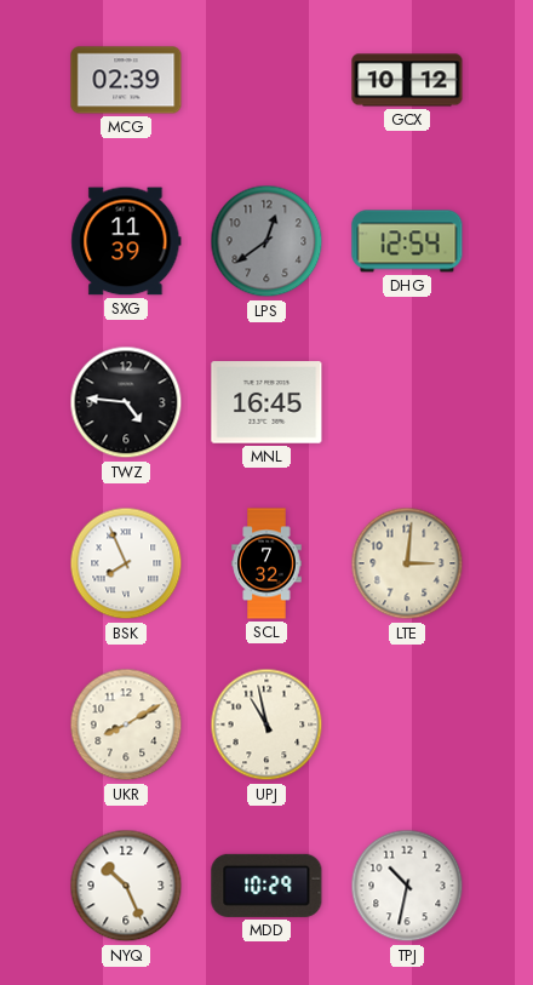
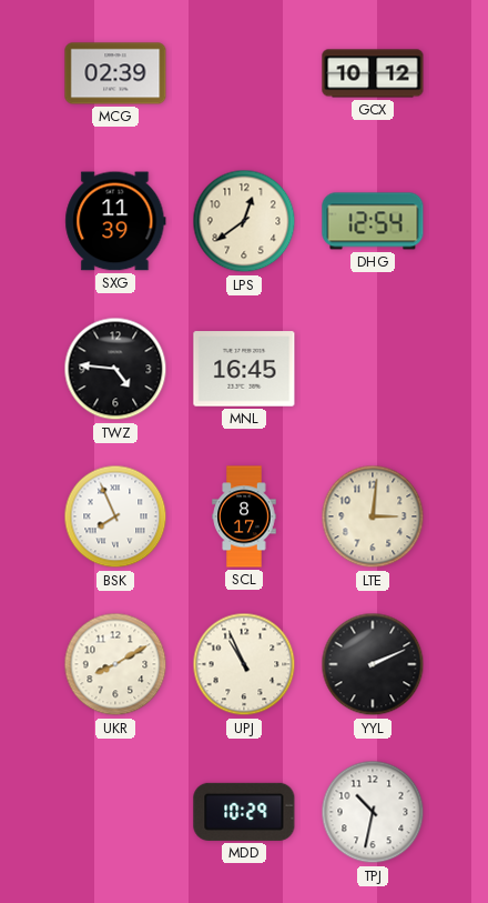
LPS dial: grey -> cream
SCL: 7:32 -> 8:17
UPJ: 10:58 -> 10:56
YYL: none -> 2:11
NYQ: 10:26 -> none
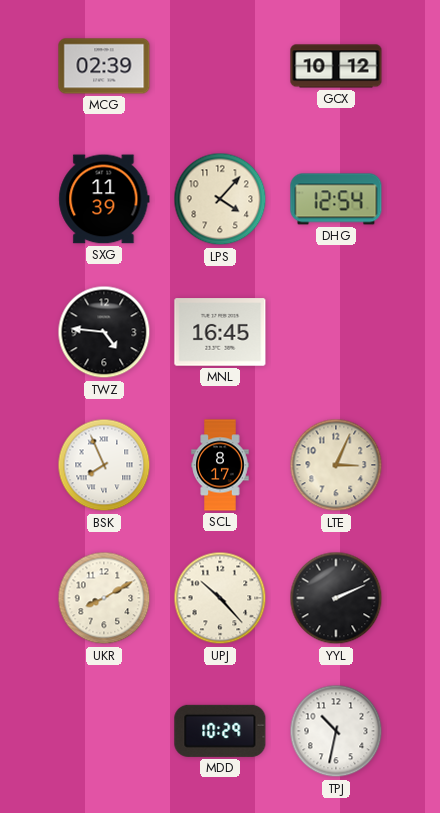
LPS: 12:39 -> 4:07
LTE: 3:01 -> 3:04
UPJ: 10:56 -> 10:23
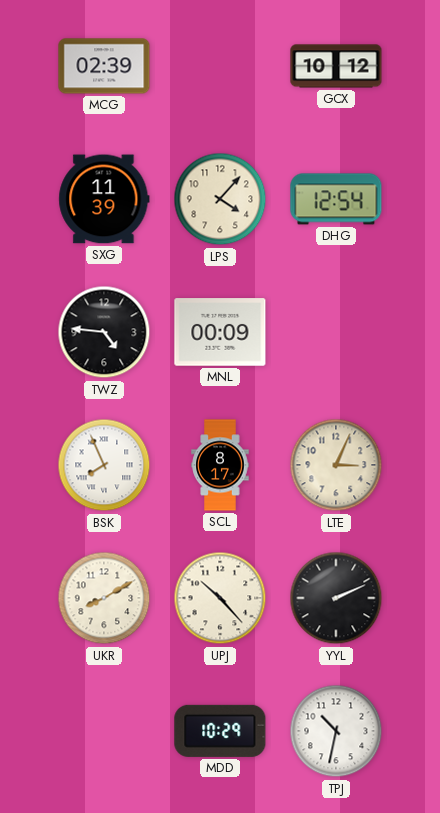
MNL: 16:45 -> 00:09
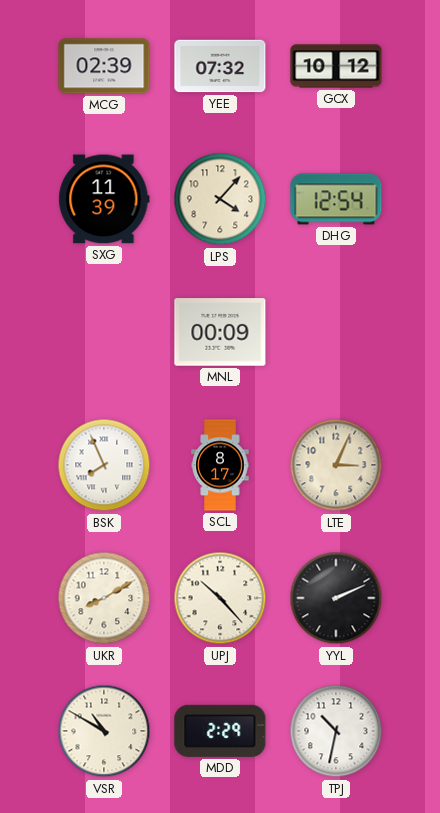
YEE: none -> 07:32
TWZ: 4:46 -> none
VSR: none -> 10:50
MDD: 10:29 -> 2:29
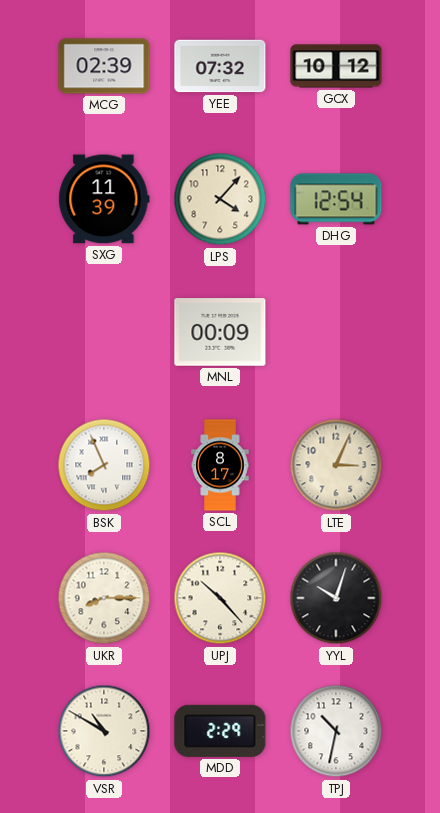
UKR: 8:10 -> 8:15
YYL: 2:11 -> 10:03
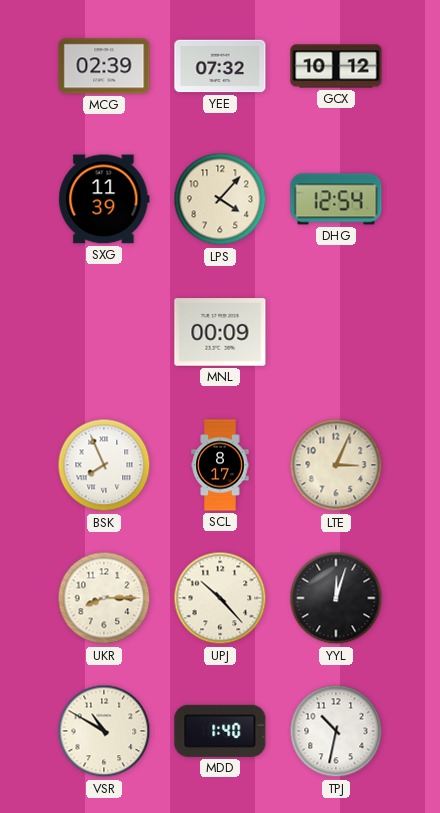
YYL: 10:03 -> 12:03
MDD: 2:29 -> 1:40
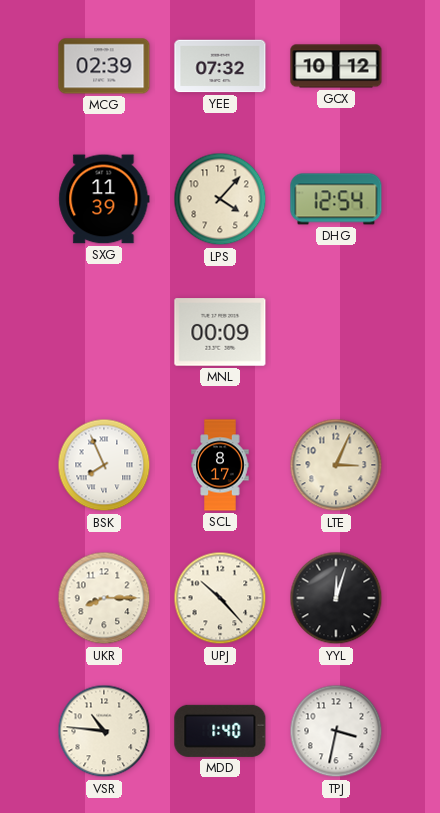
VSR: 10:50 -> 10:46
TPJ: 10:32 -> 3:32
